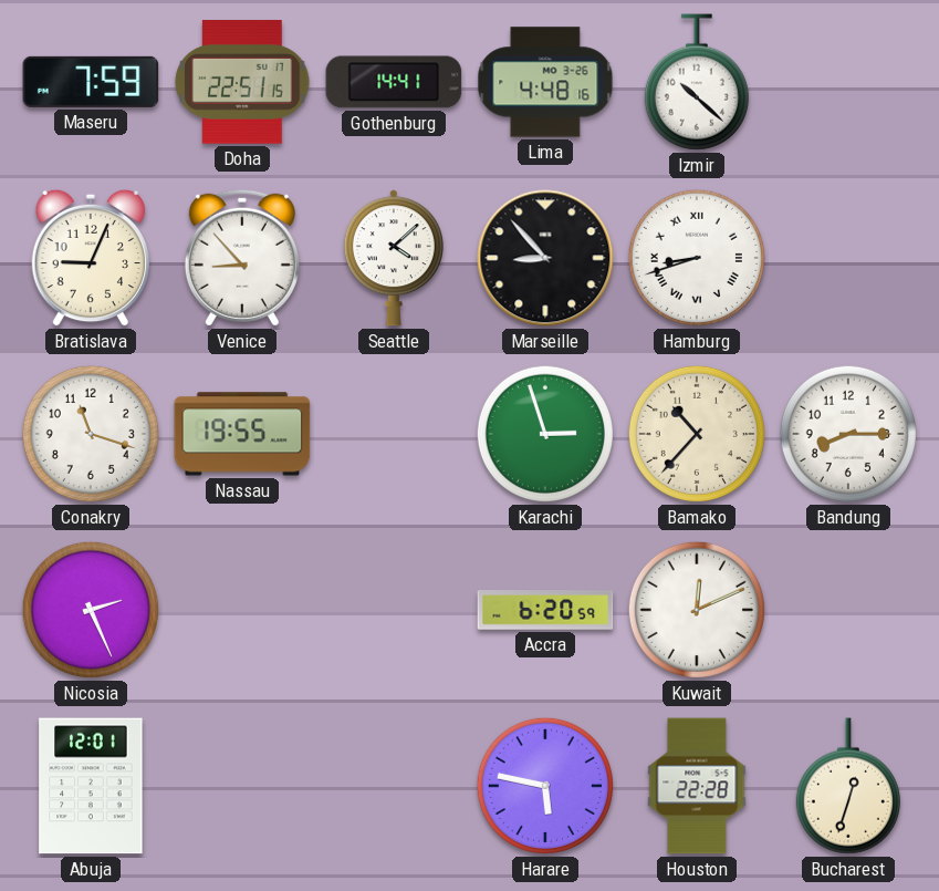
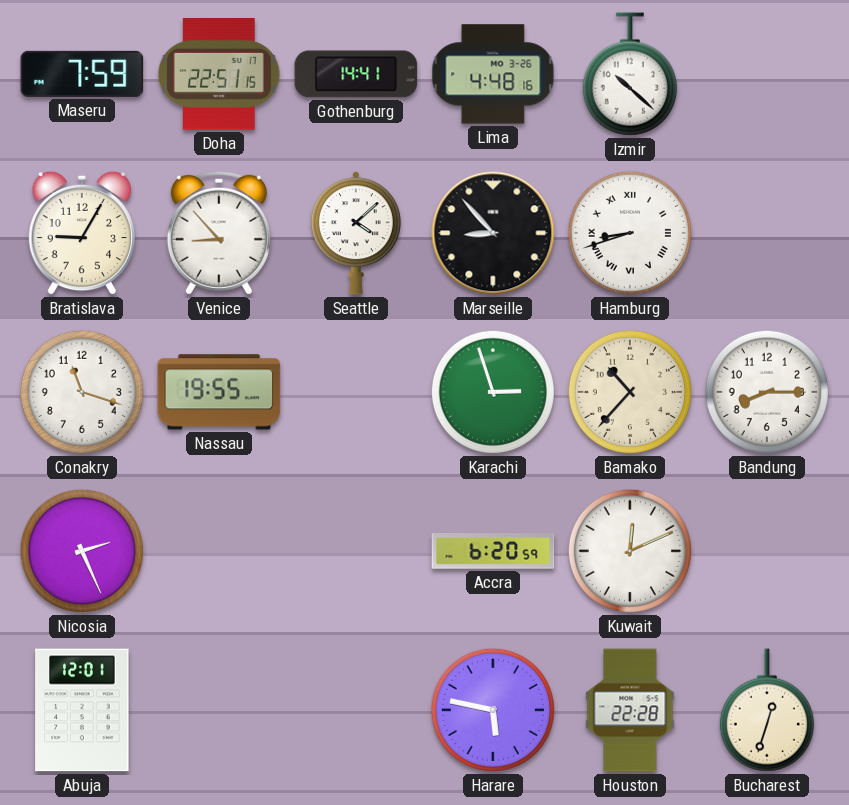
Bratislava: 9:04 -> 9:05
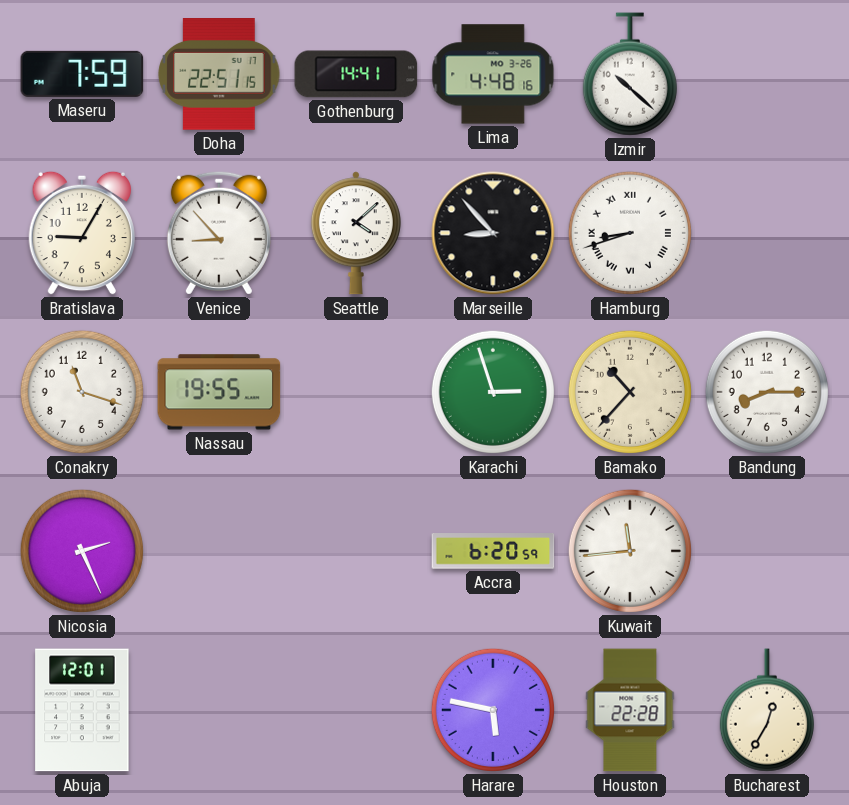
Kuwait: 12:11 -> 11:44
Bucharest: 12:33 -> 12:35
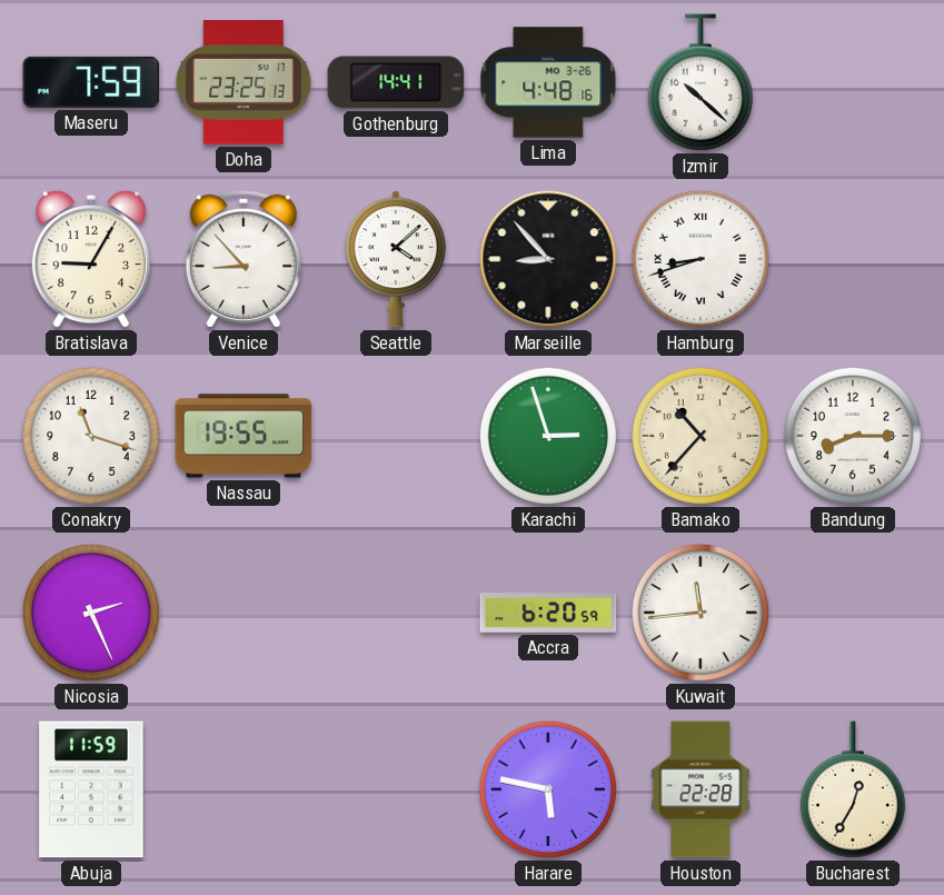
Doha: 22:51 -> 23:25
Abuja: 12:01 -> 11:59
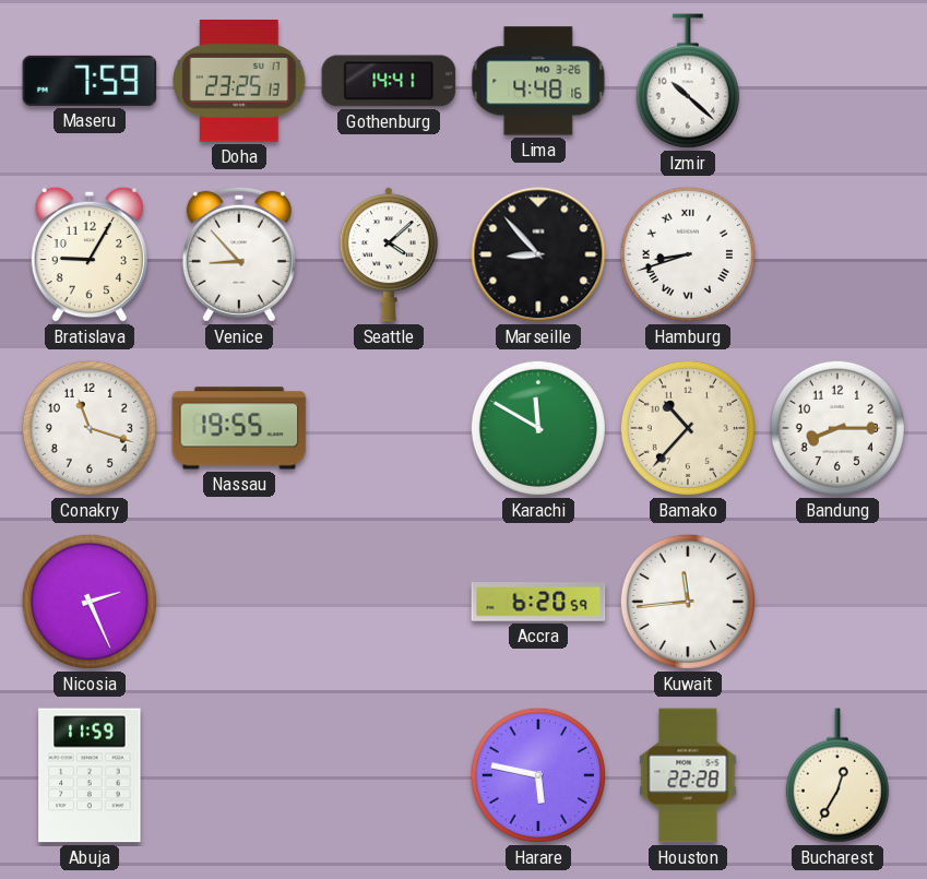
Karachi: 2:57 -> 11:50
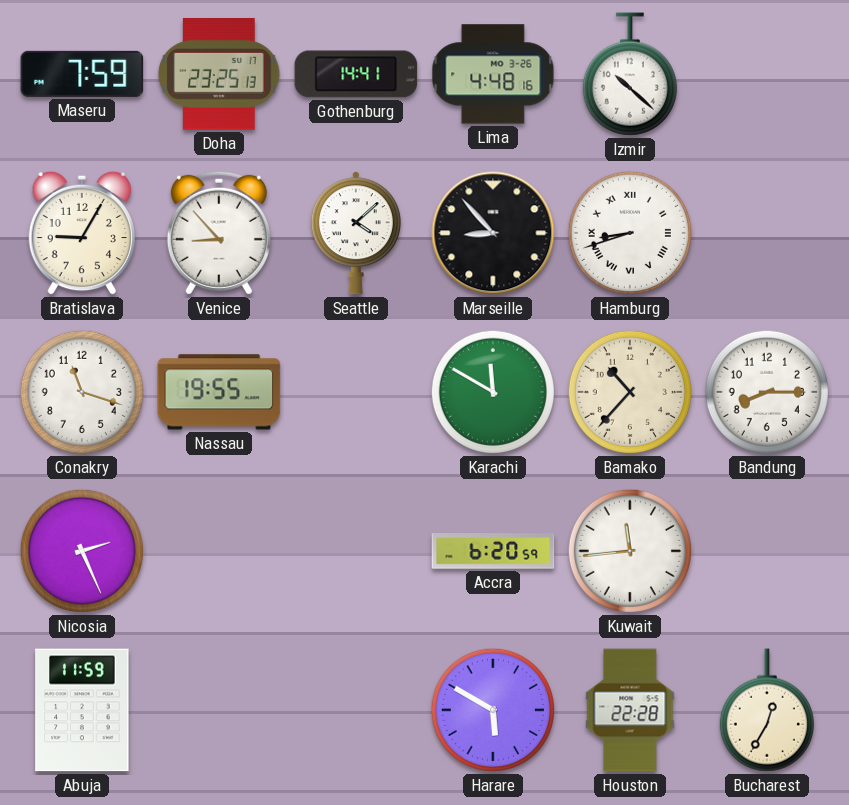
Harare: 5:47 -> 5:50
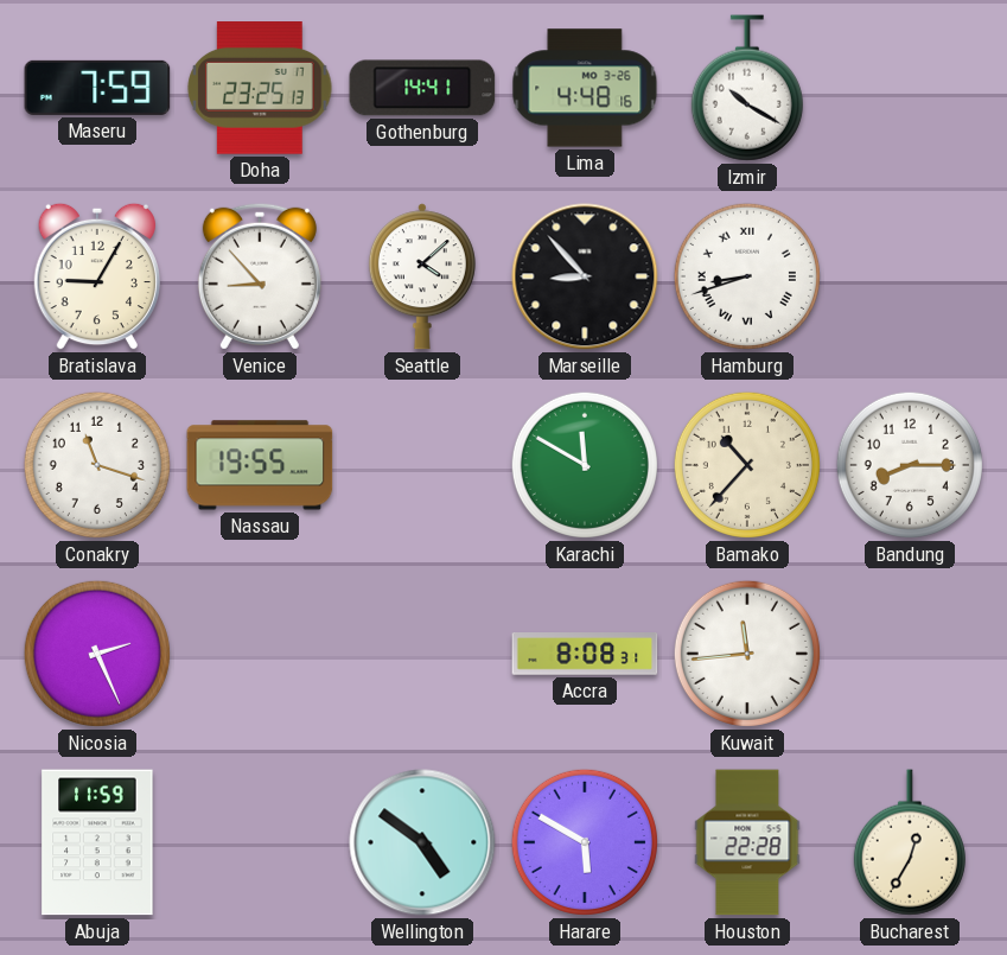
Izmir: 10:22 -> 10:20
Accra: 6:20 -> 8:08
Wellington: none -> 4:51
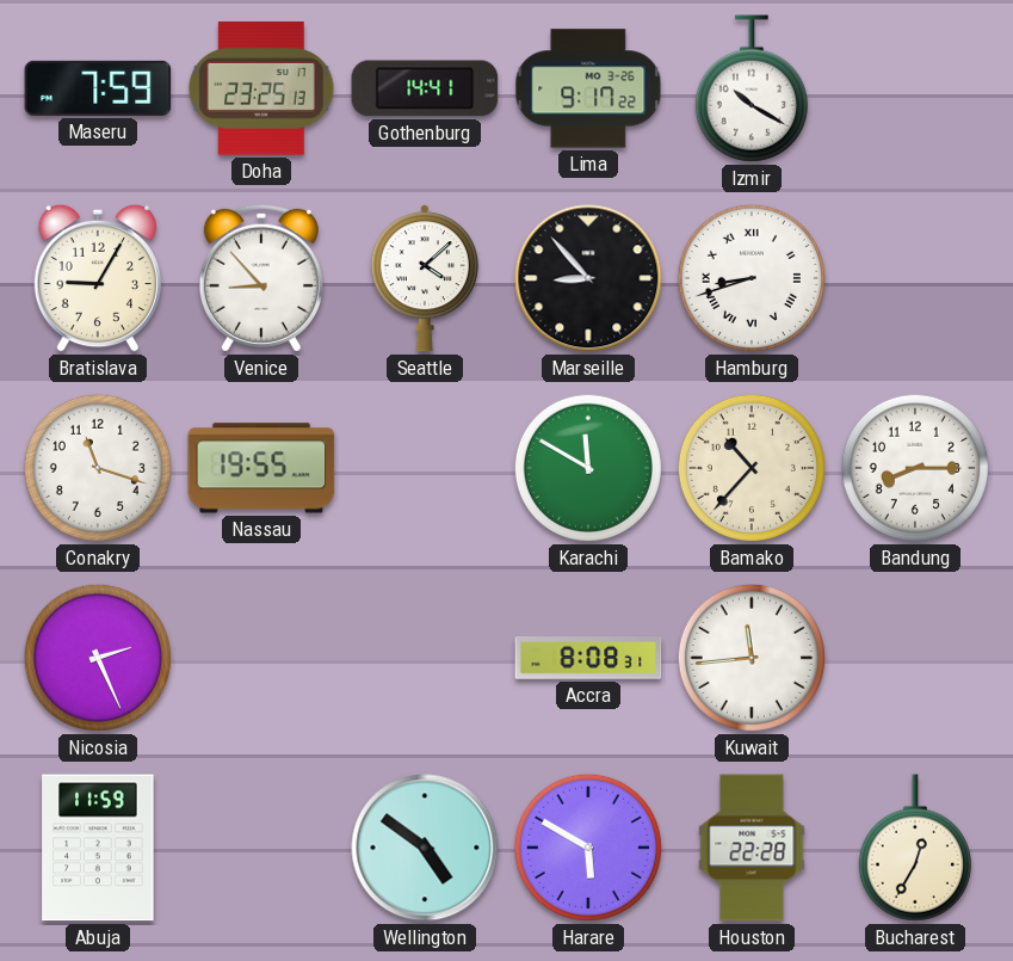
Lima: 4:48 -> 9:17
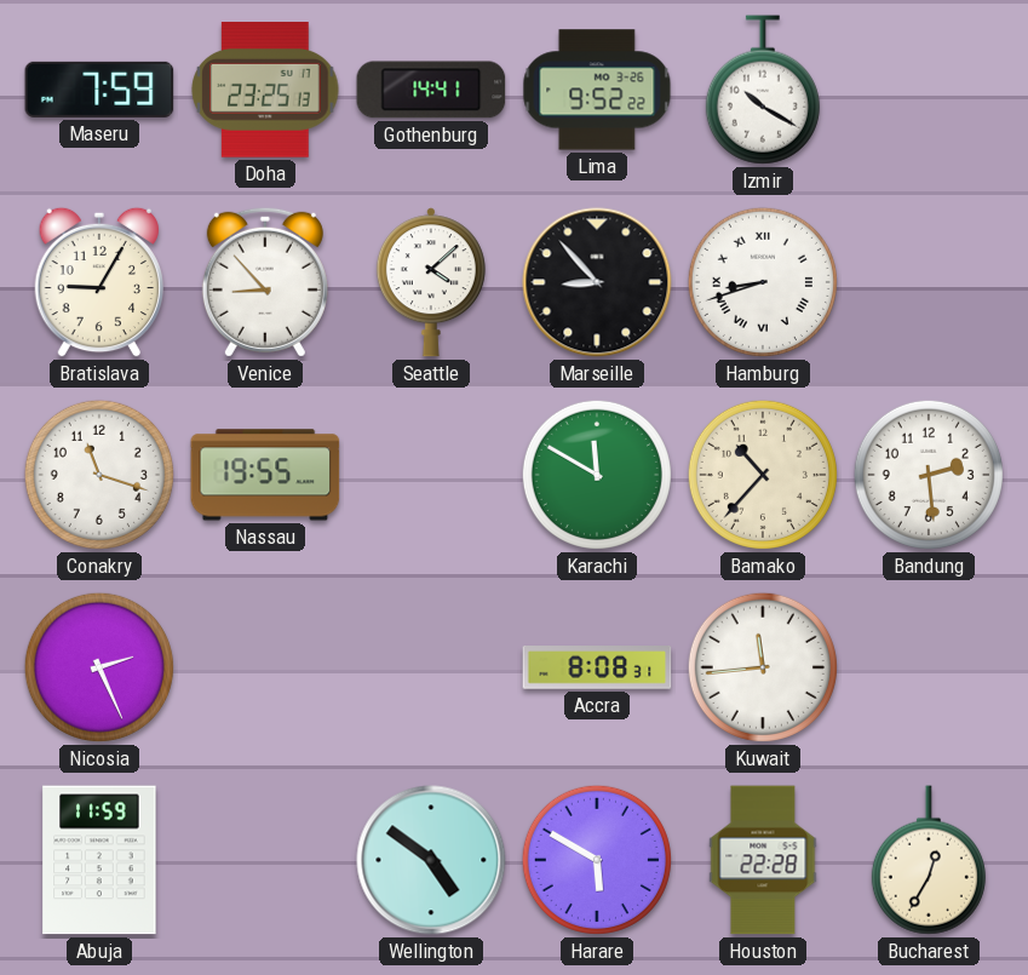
Lima: 9:17 -> 9:52
Bandung: 8:15 -> 2:29
